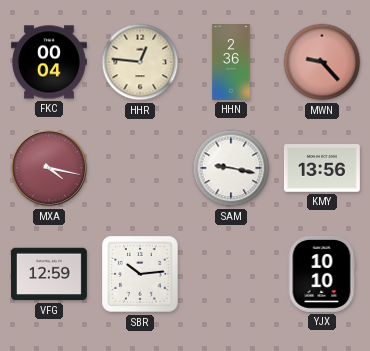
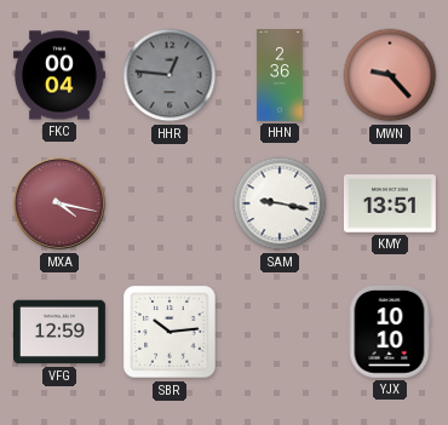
HHR dial: cream -> grey
KMY: 13:56 -> 13:51
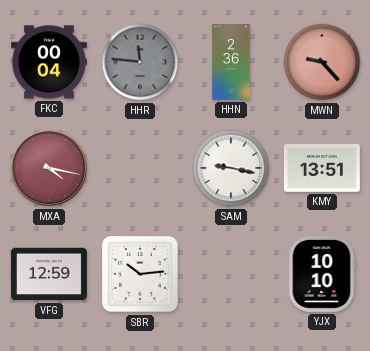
HHR: 12:46 -> 11:46
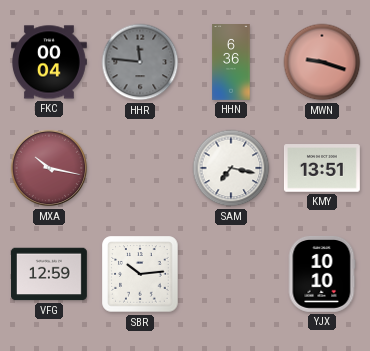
HHN: 2:36 -> 6:36
MWN: 9:23 -> 9:18
MXA: 4:17 -> 10:17
SAM: 9:17 -> 7:17
